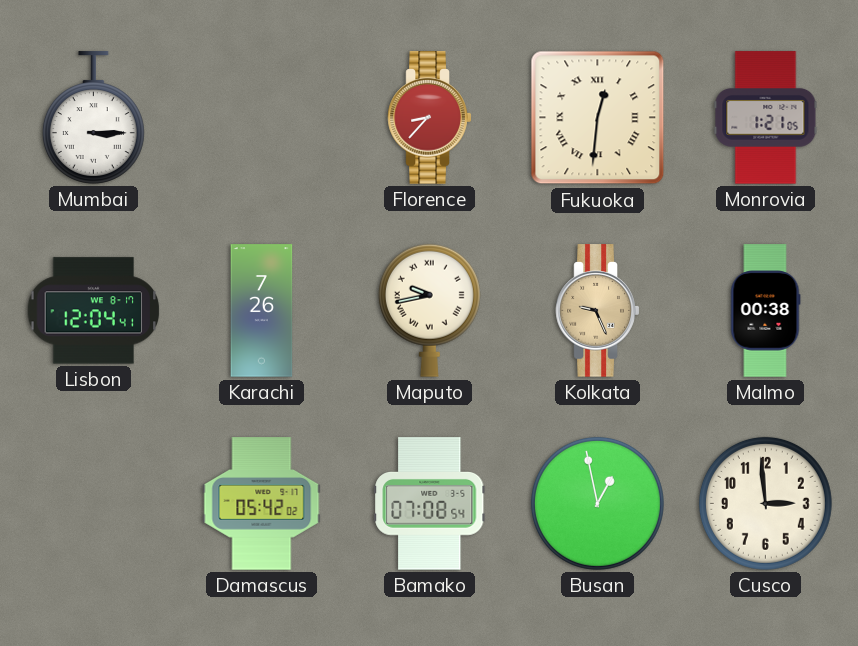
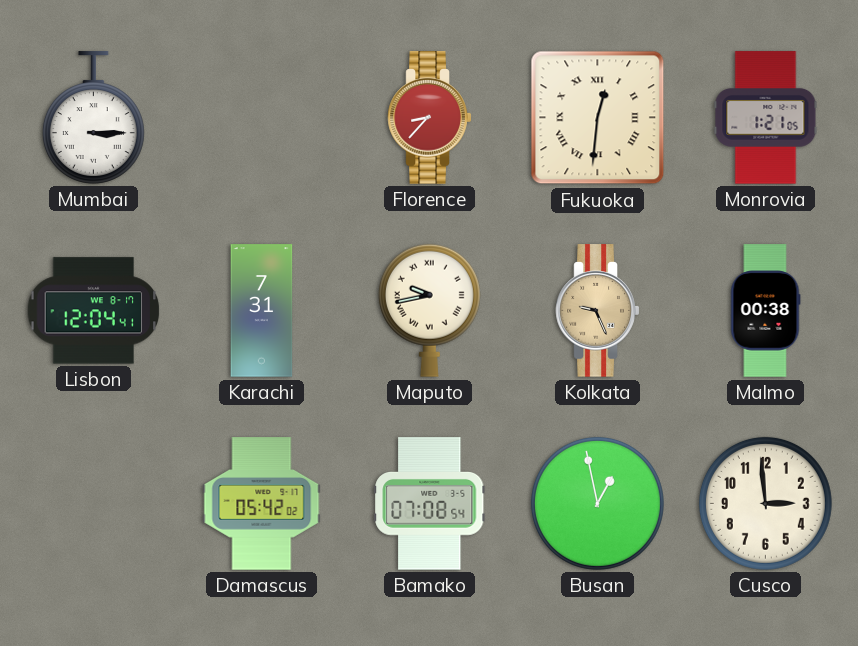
Karachi: 7:26 -> 7:31
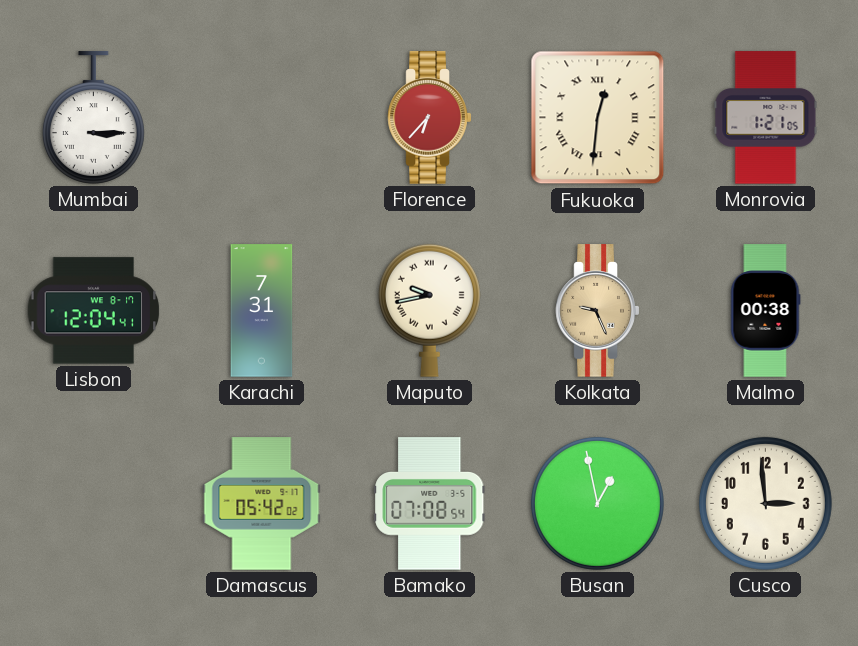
Florence: 8:37 -> 6:37
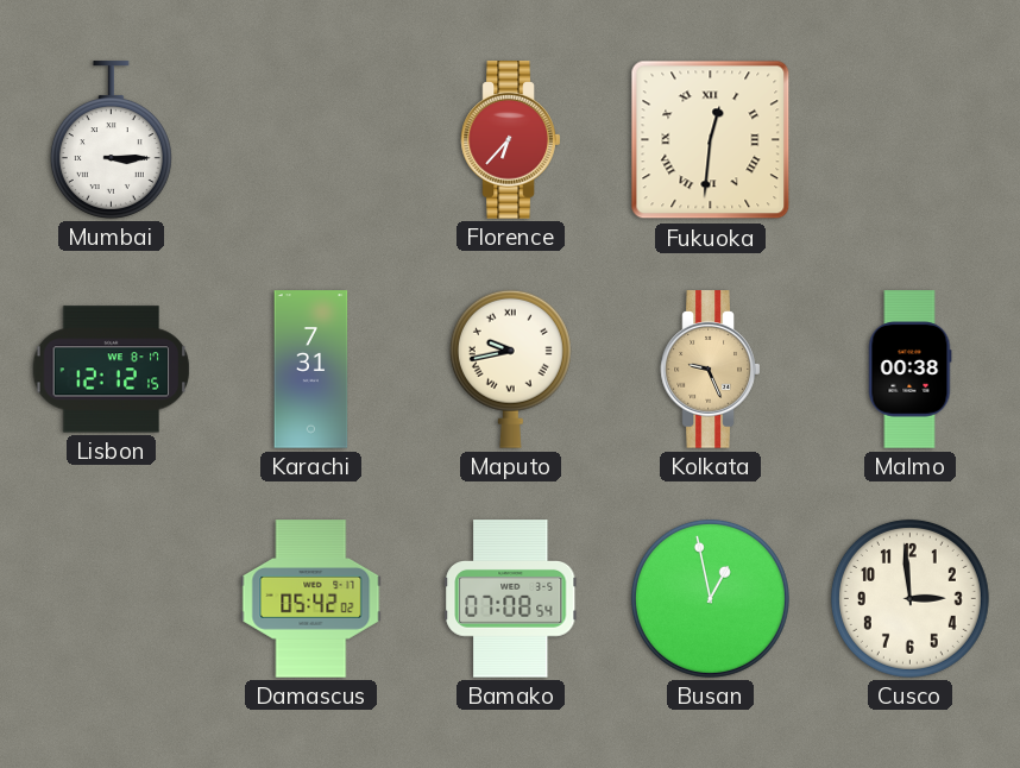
Monrovia: 1:21 -> none
Lisbon: 12:04 -> 12:12
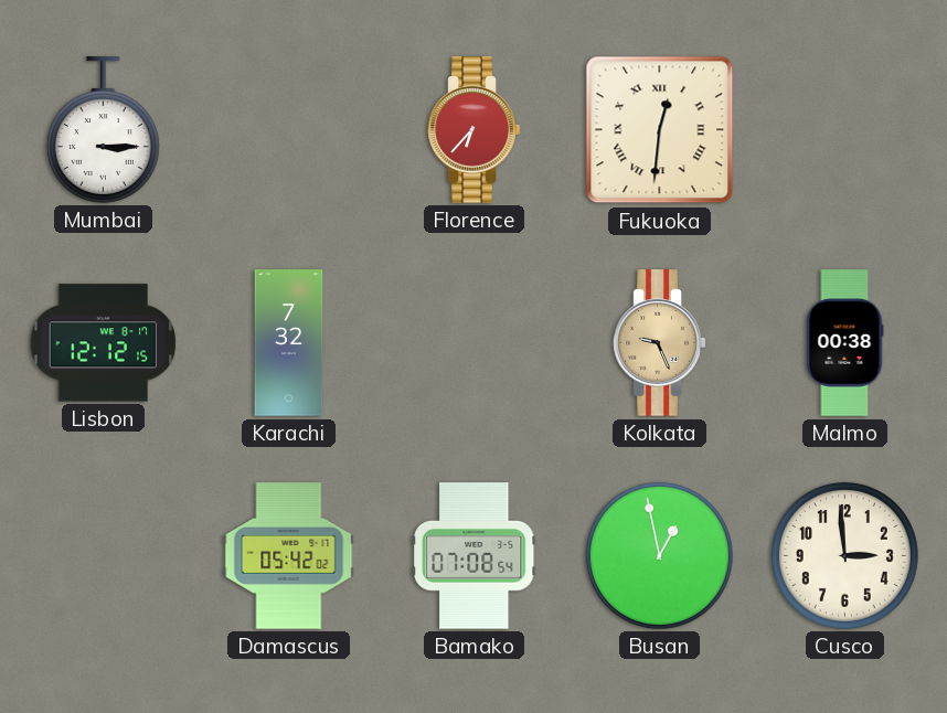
Karachi: 7:31 -> 7:32
Maputo: 9:43 -> none
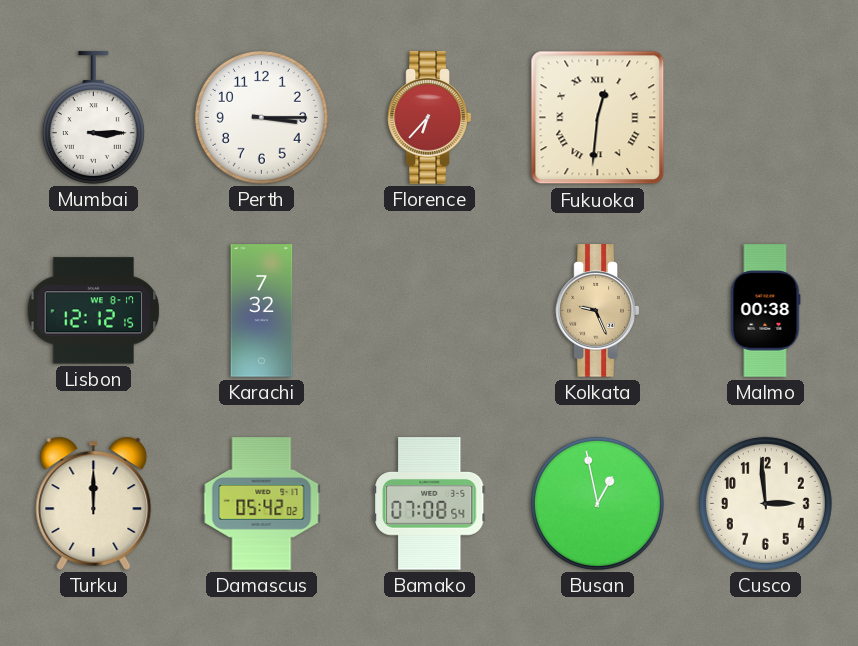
Perth: none -> 3:15
Turku: none -> 12:00
